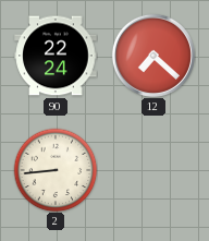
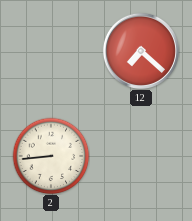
90: 22:24 -> none
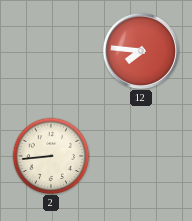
12: 7:22 -> 7:46
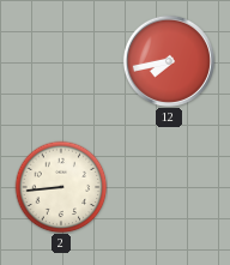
12: 7:46 -> 7:43
